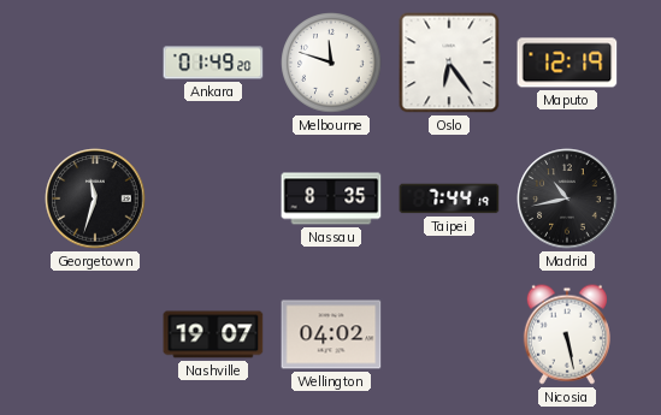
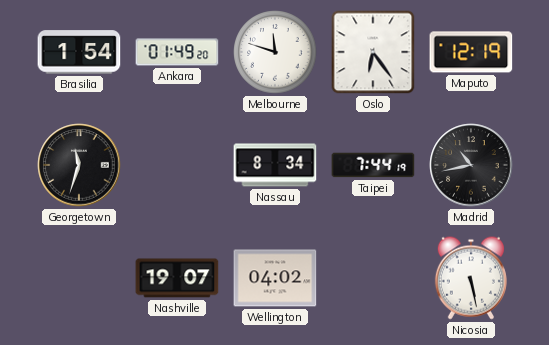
Brasilia: none -> 1:54
Nassau: 8:35 -> 8:34
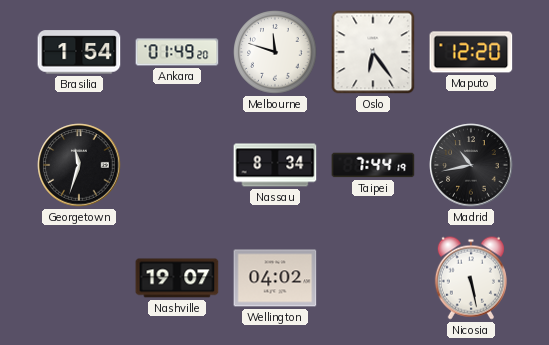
Maputo: 12:19 -> 12:20
